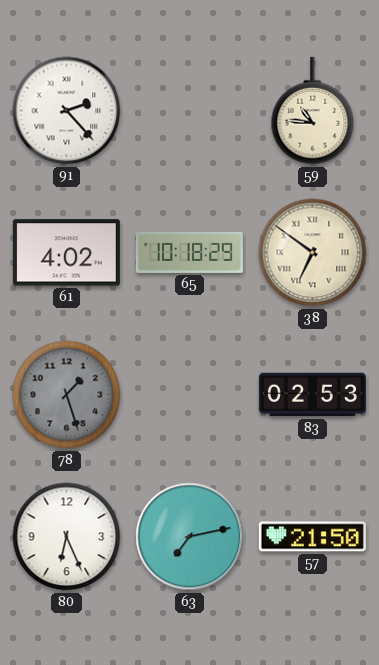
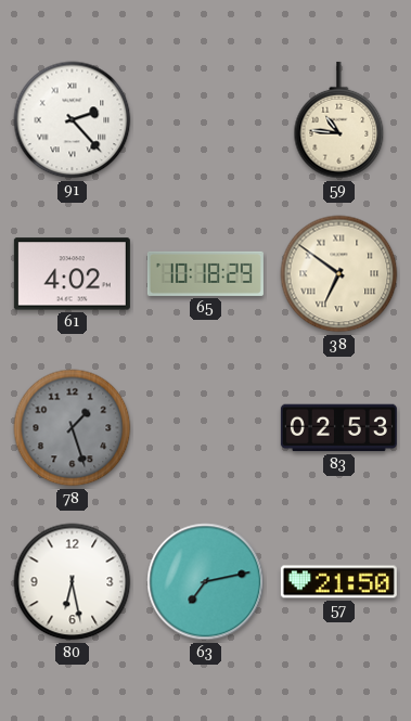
80: 6:26 -> 6:28
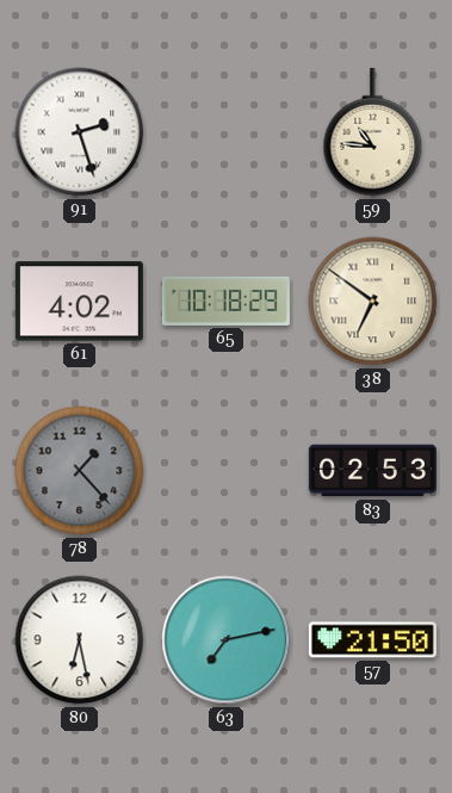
91: 2:23 -> 2:27
78: 1:27 -> 1:23
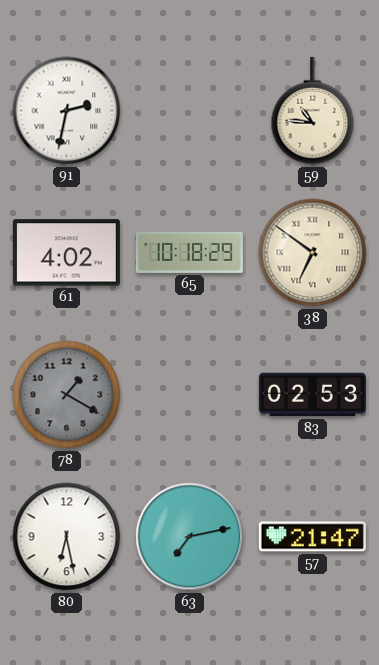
91: 2:27 -> 2:32
78: 1:23 -> 1:20
57: 21:50 -> 21:47
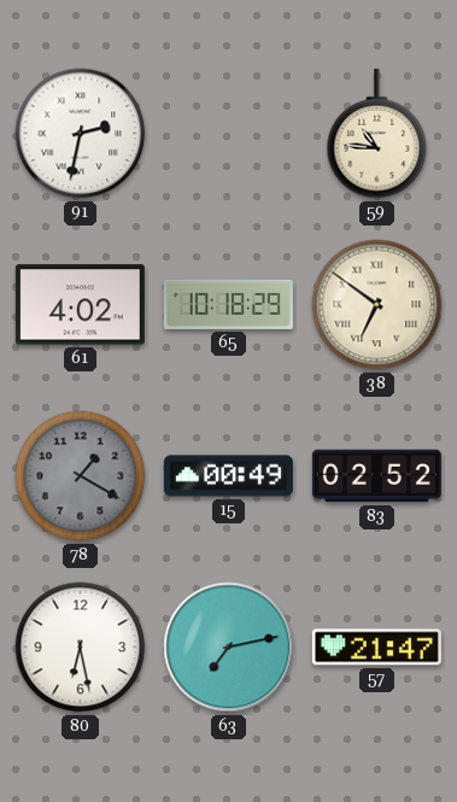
15: none -> 00:49
83: 02:53 -> 02:52
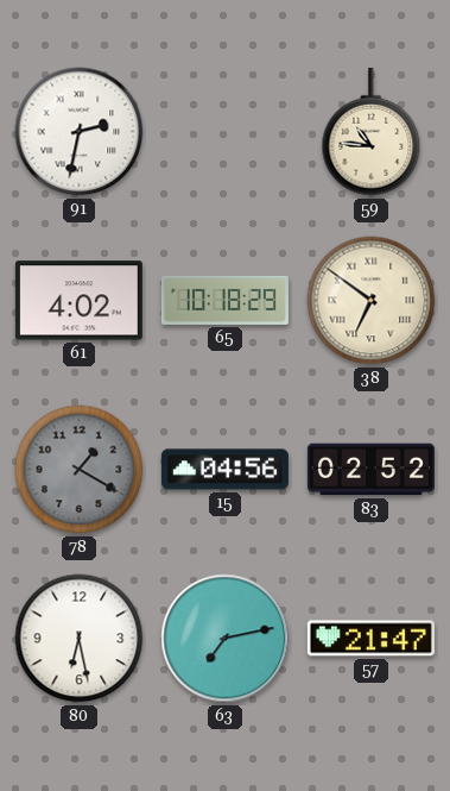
15: 00:49 -> 04:56
